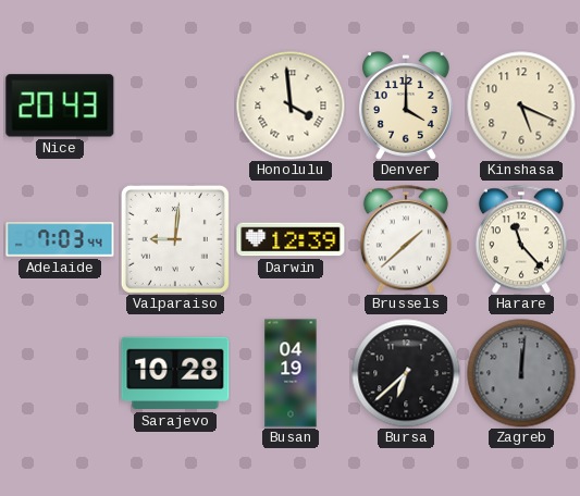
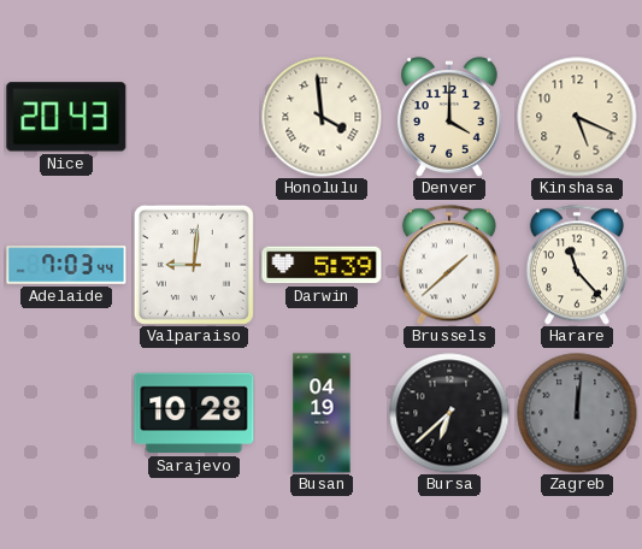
Darwin: 12:39 -> 5:39
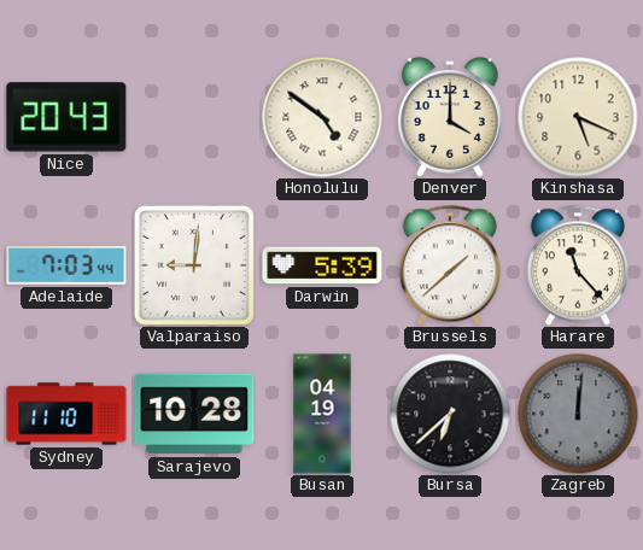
Honolulu: 3:59 -> 4:51
Sydney: none -> 11:10
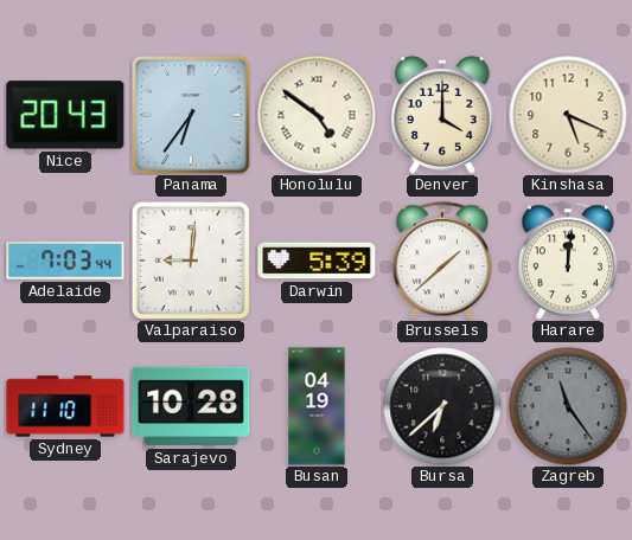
Panama: none -> 6:36
Harare: 11:23 -> 12:01
Zagreb: 12:01 -> 11:24
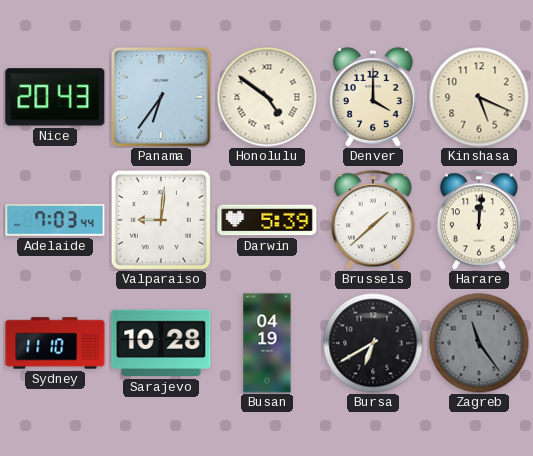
Bursa: 6:38 -> 6:40
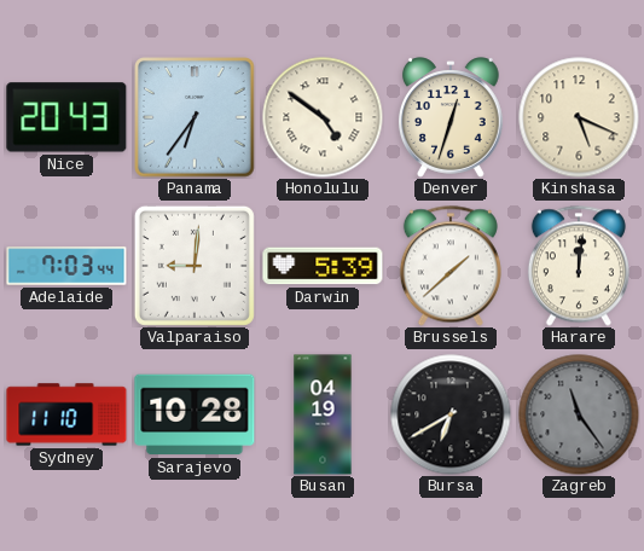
Denver: 4:00 -> 12:33
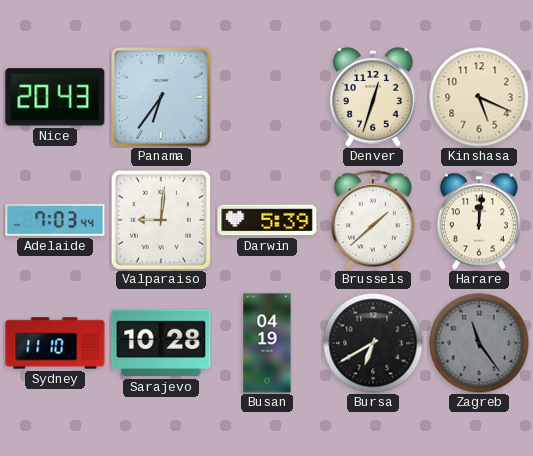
Honolulu: 4:51 -> none
